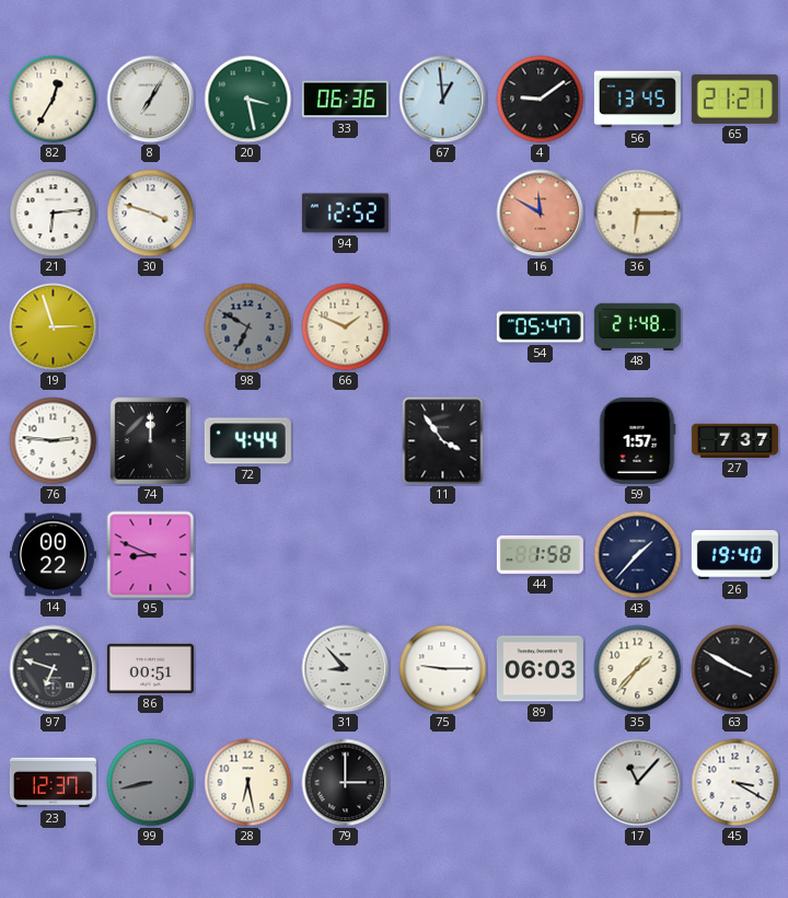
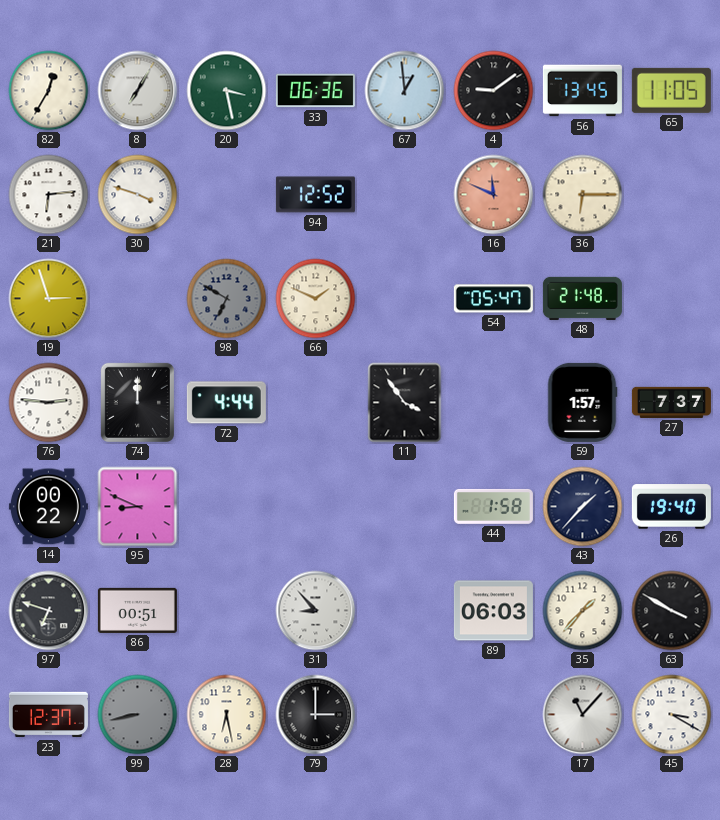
65: 21:21 -> 11:05
16: 11:50 -> 11:49
75: 9:15 -> none
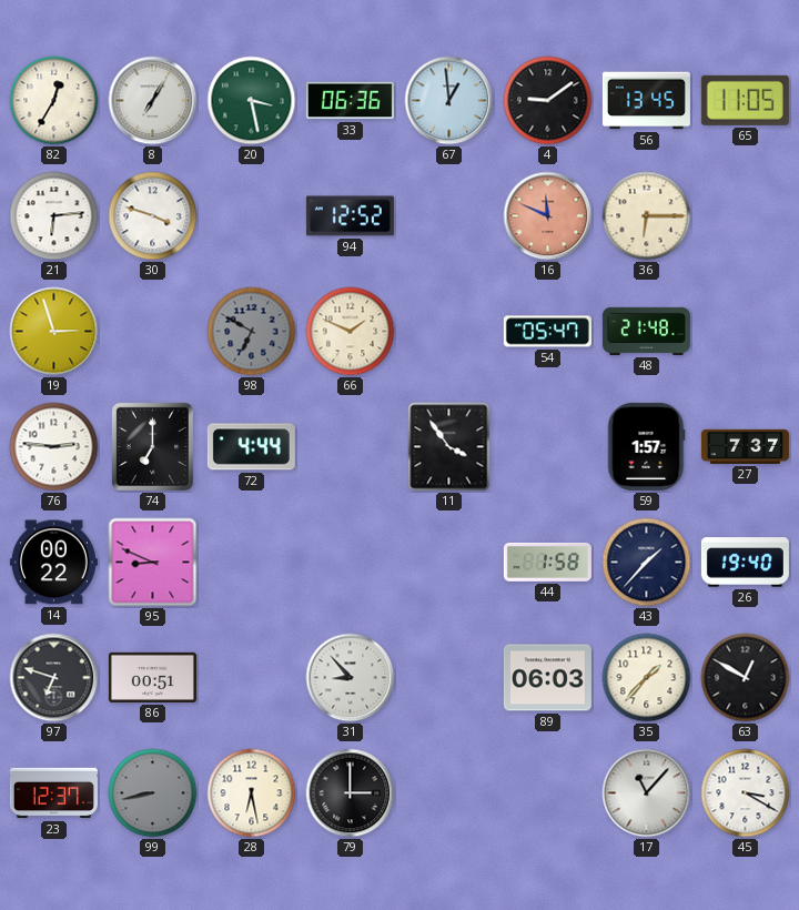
74: 12:00 -> 7:00
63: 3:50 -> 12:50
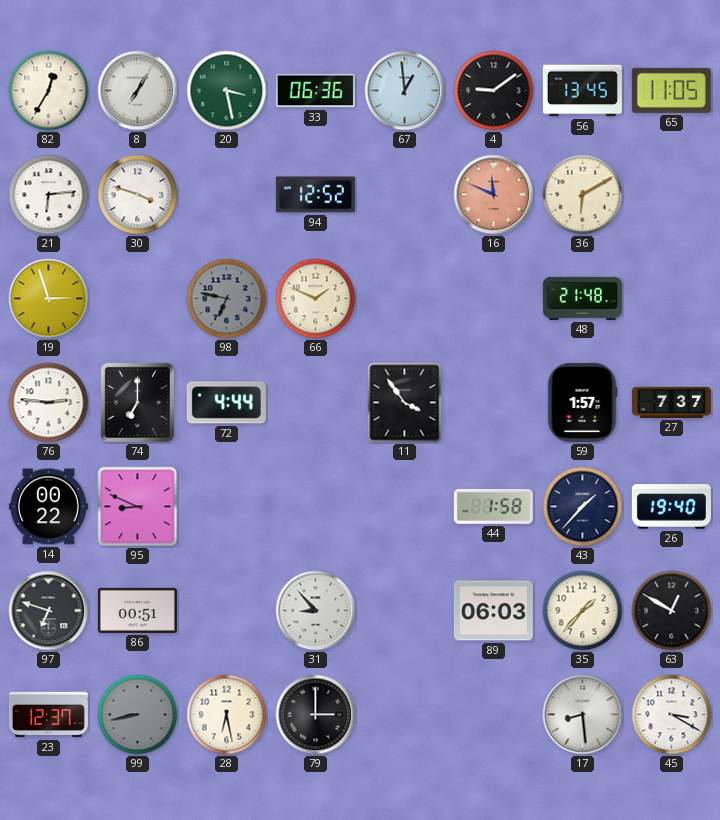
36: 6:15 -> 6:10
98: 6:50 -> 6:47
54: 05:47 -> none
17: 11:07 -> 8:29
